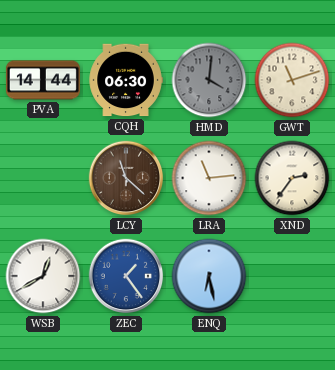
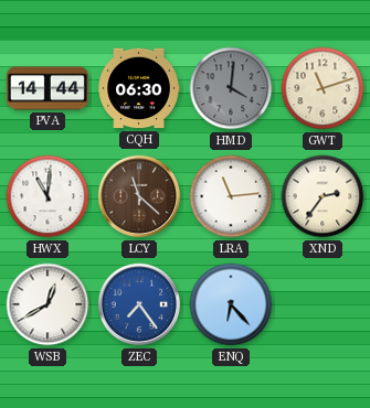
HWX: none -> 11:01
ZEC: 1:24 -> 7:24
ENQ: 6:28 -> 6:23
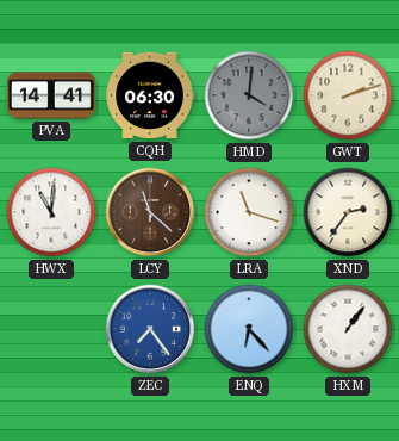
PVA: 14:44 -> 14:41
GWT: 11:12 -> 2:12
LRA: 11:14 -> 11:18
WSB: 12:40 -> none
HXM: none -> 1:06
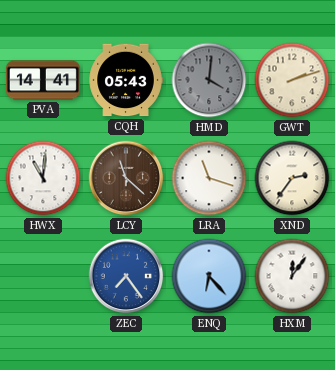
CQH: 06:30 -> 05:43
HXM: 1:06 -> 12:06
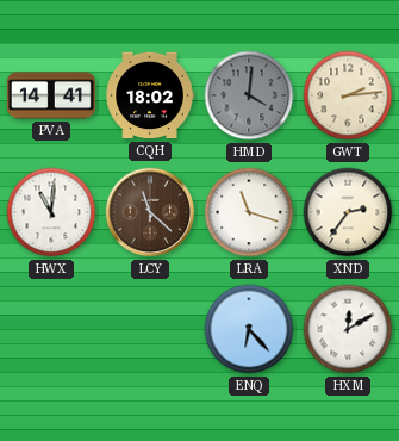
CQH: 05:43 -> 18:02
GWT: 2:12 -> 2:14
ZEC: 7:24 -> none
HXM: 12:06 -> 12:10
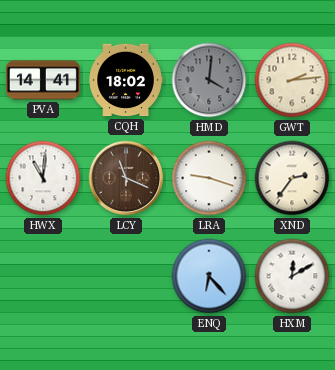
LCY: 11:22 -> 11:19
LRA: 11:18 -> 9:18
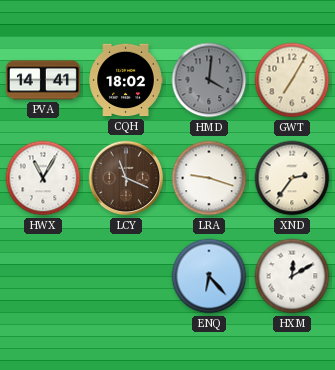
GWT: 2:14 -> 7:05
HWX: 11:01 -> 11:05
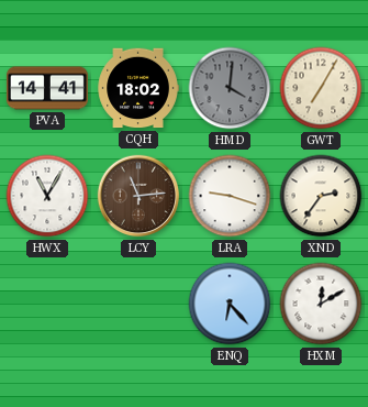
LCY: 11:19 -> 11:14
